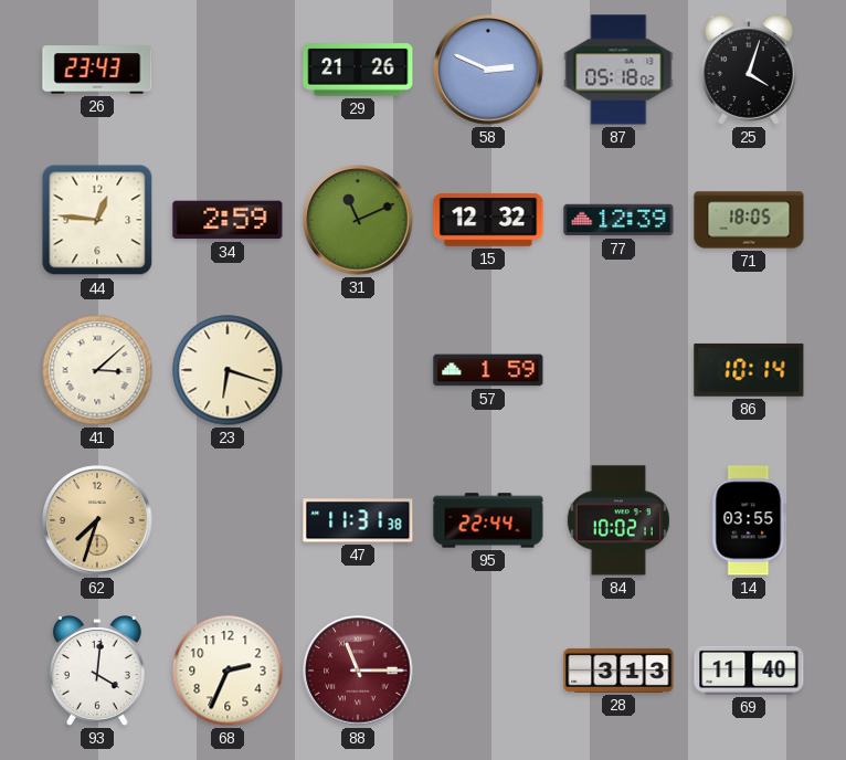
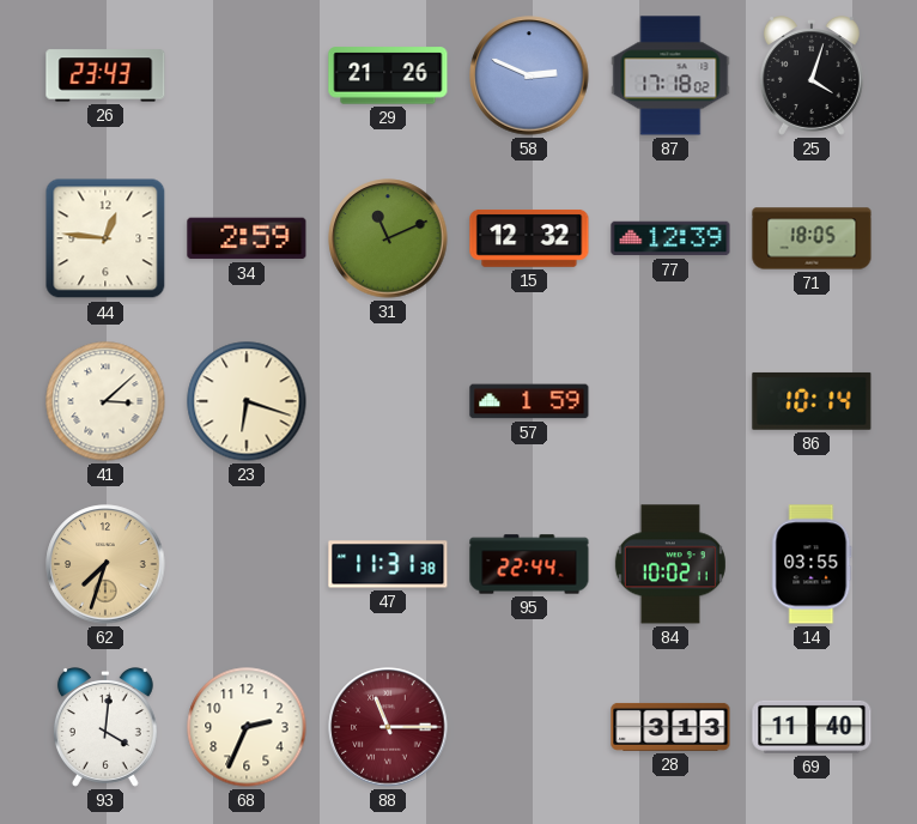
87: 05:18 -> 17:18
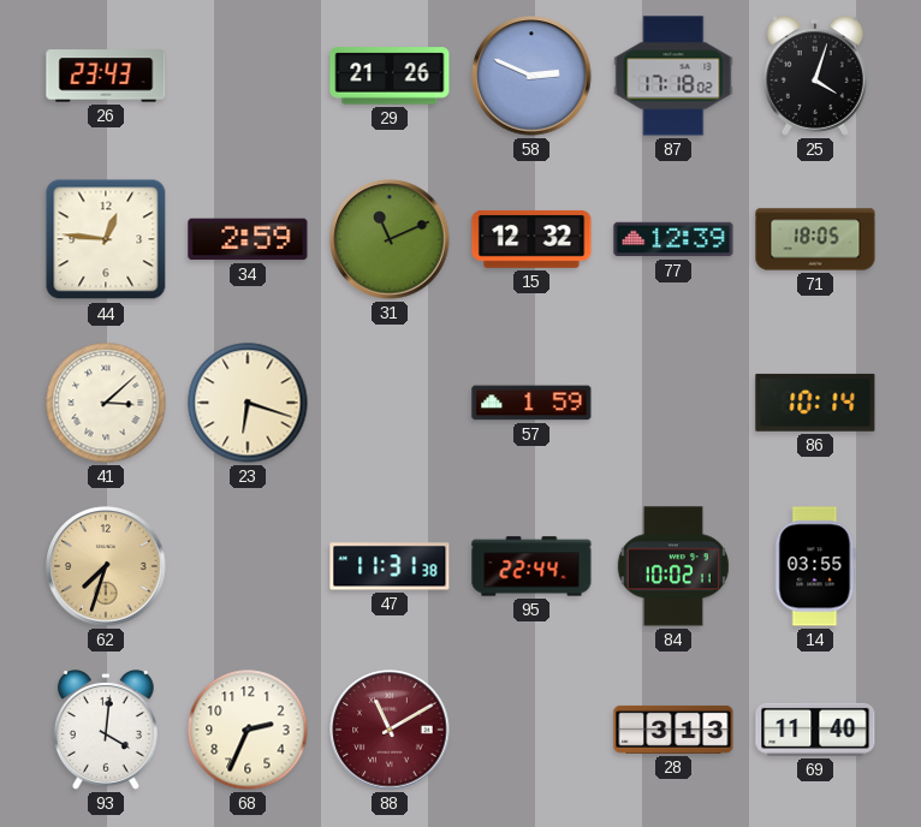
88: 11:15 -> 11:10
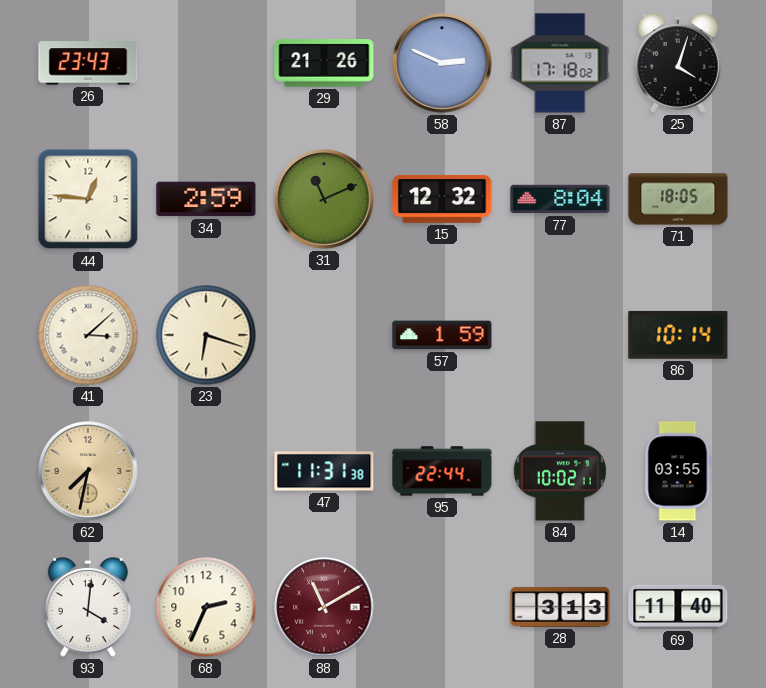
77: 12:39 -> 8:04
62: 7:33 -> 7:32
